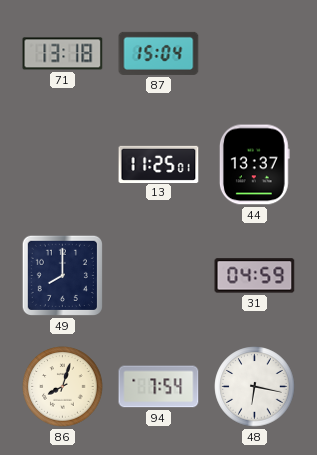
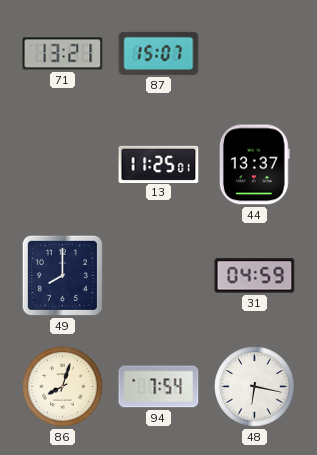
71: 13:18 -> 13:21
87: 15:04 -> 15:07
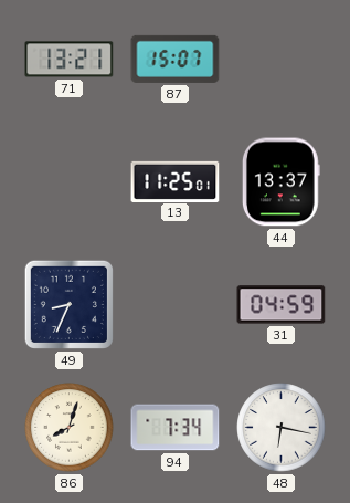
49: 8:00 -> 8:34
94: 7:54 -> 7:34
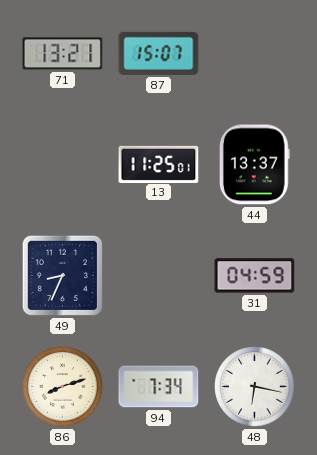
86: 8:03 -> 8:12
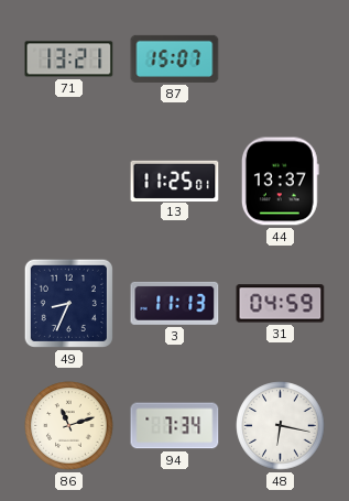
3: none -> 11:13
86: 8:12 -> 11:12
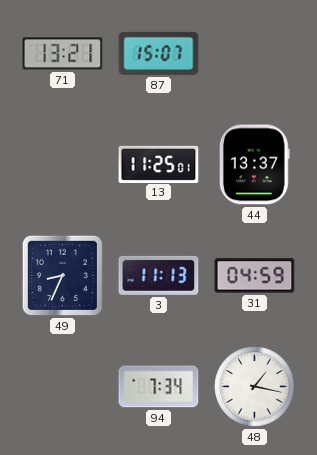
86: 11:12 -> none
48: 6:17 -> 1:17
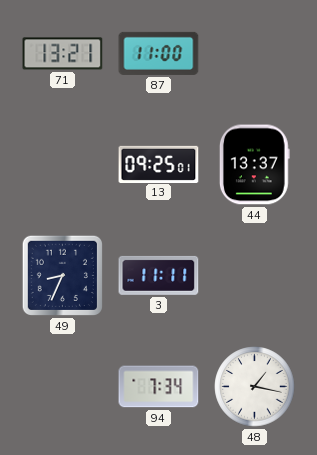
87: 15:07 -> 11:00
13: 11:25 -> 09:25
3: 11:13 -> 11:11
31: 04:59 -> none
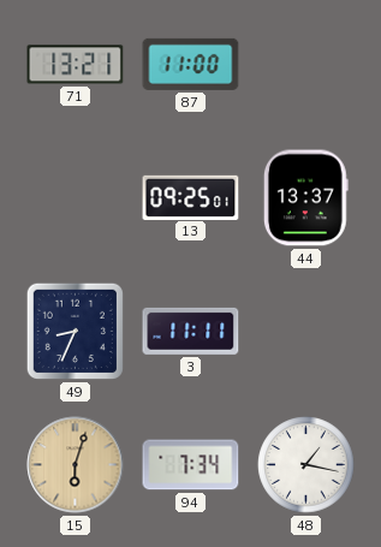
15: none -> 6:03
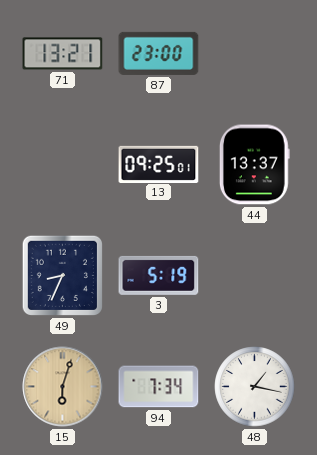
87: 11:00 -> 23:00
3: 11:11 -> 5:19
